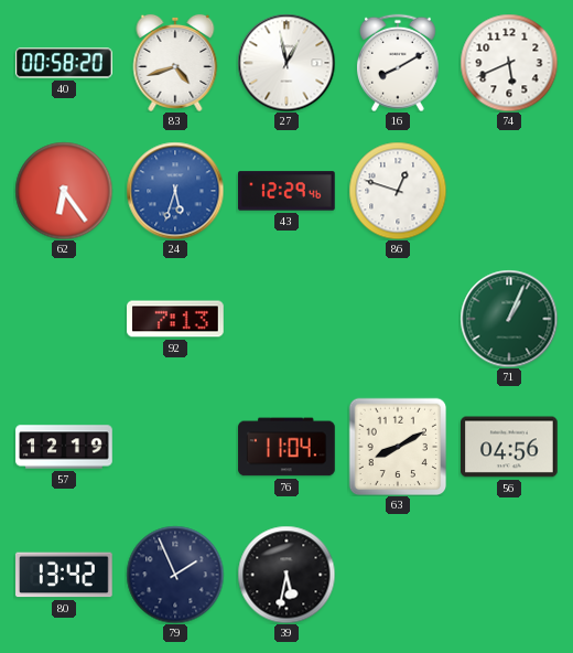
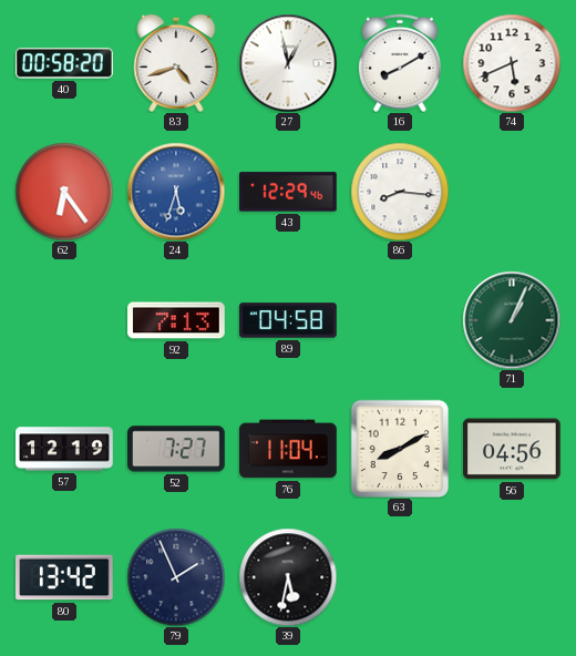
86: 12:48 -> 8:16
89: none -> 04:58
52: none -> 7:27
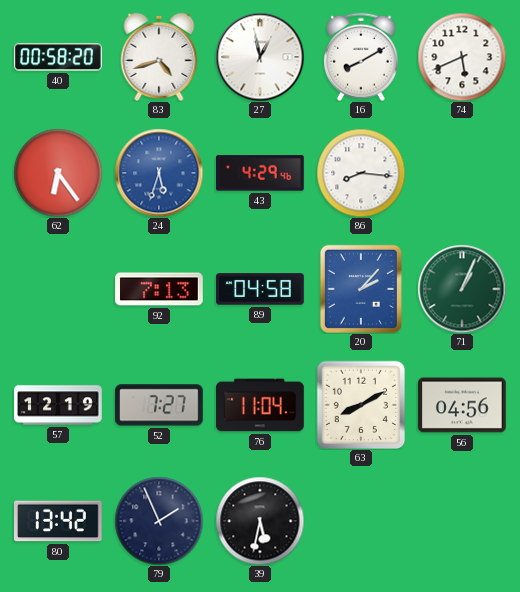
43: 12:29 -> 4:29
20: none -> 2:07
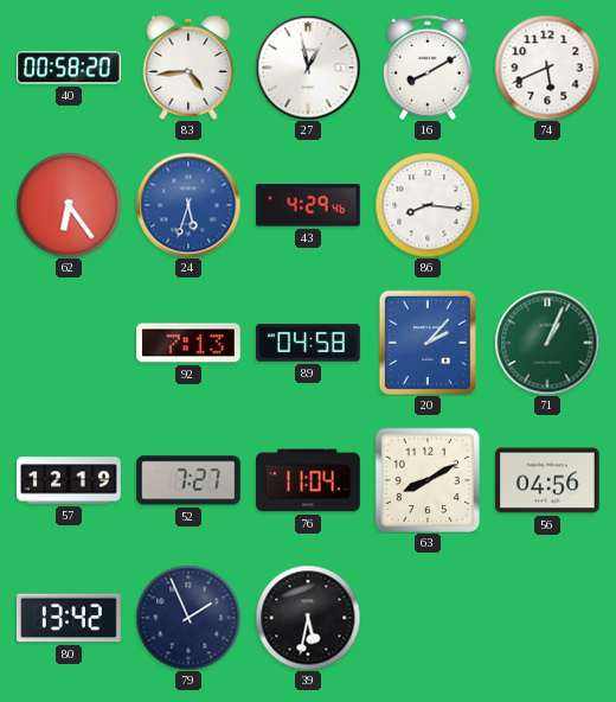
83: 4:42 -> 4:44
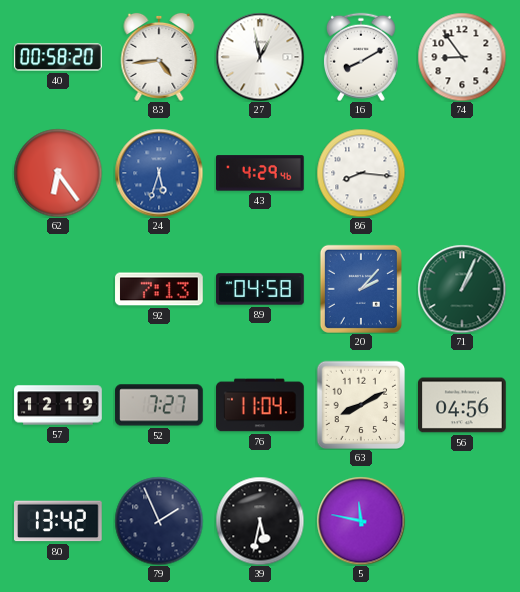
74: 5:41 -> 8:54
5: none -> 11:47
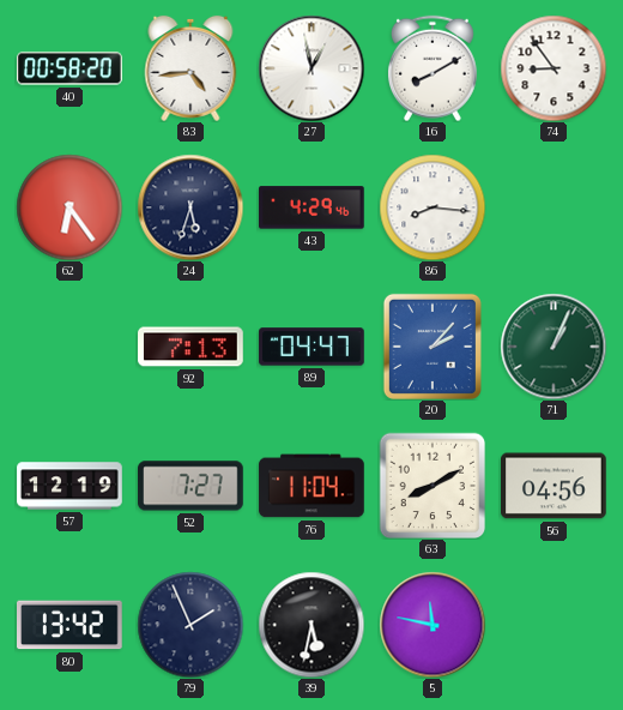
24 dial: blue -> navy
89: 04:58 -> 04:47
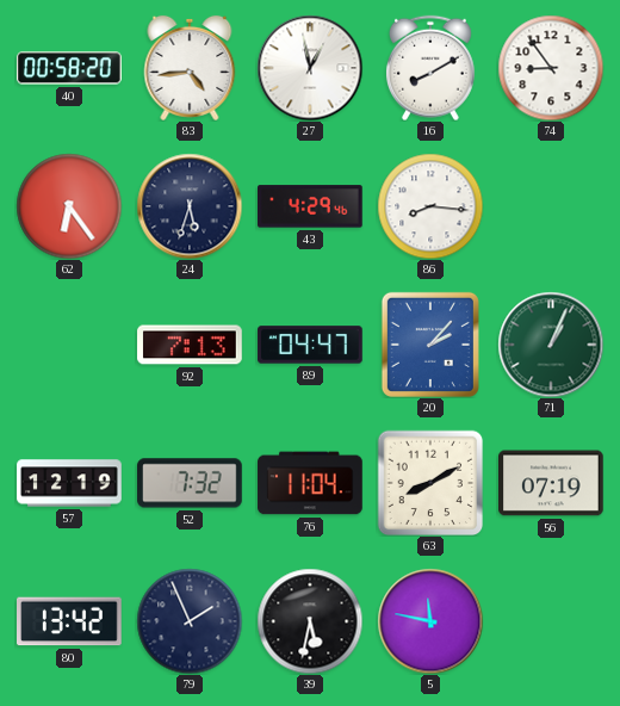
52: 7:27 -> 7:32
56: 04:56 -> 07:19
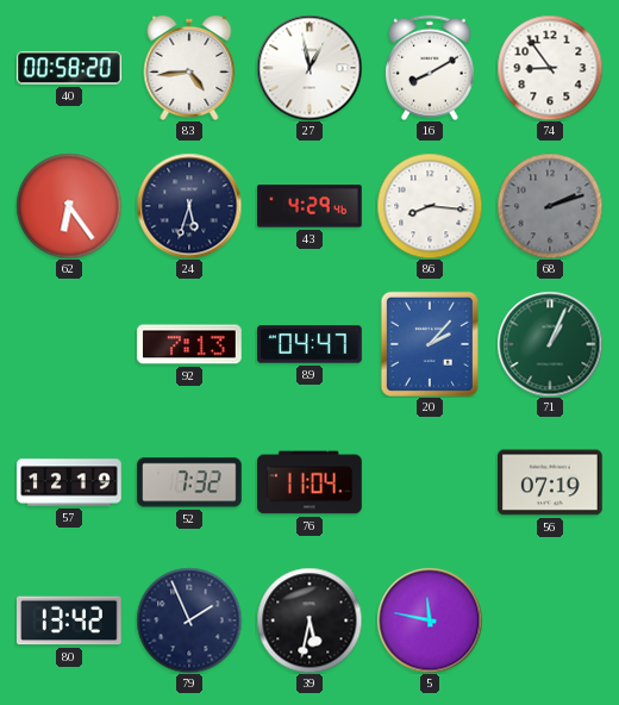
68: none -> 2:12
63: 8:10 -> none
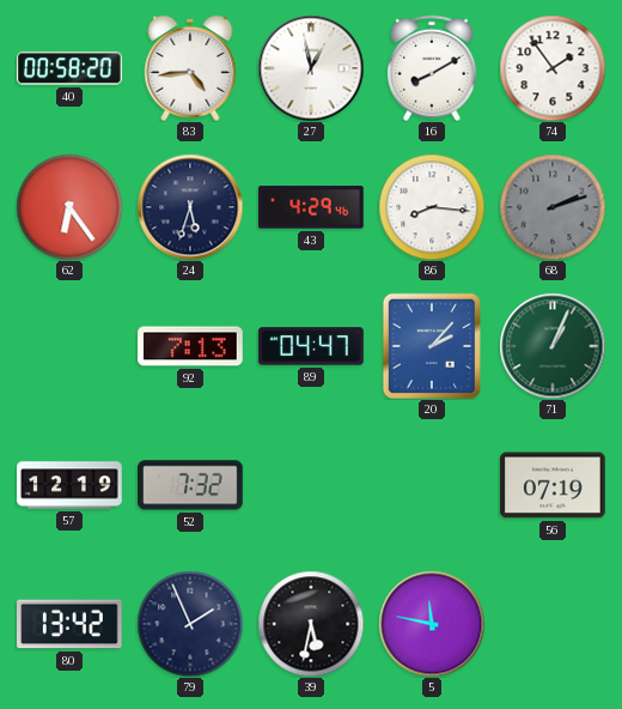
74: 8:54 -> 1:54
76: 11:04 -> none
